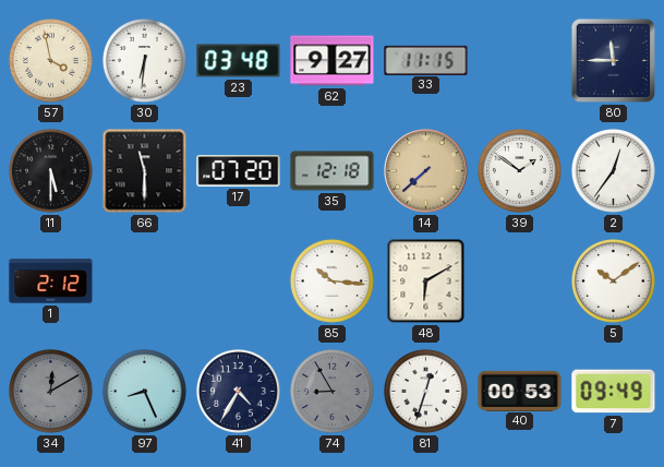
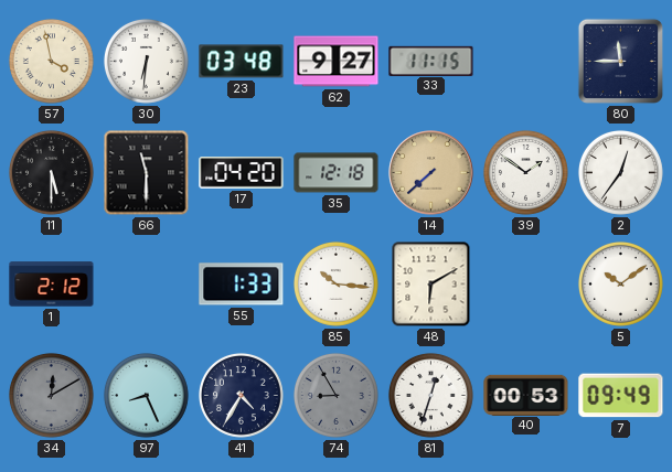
17: 07:20 -> 04:20
55: none -> 1:33
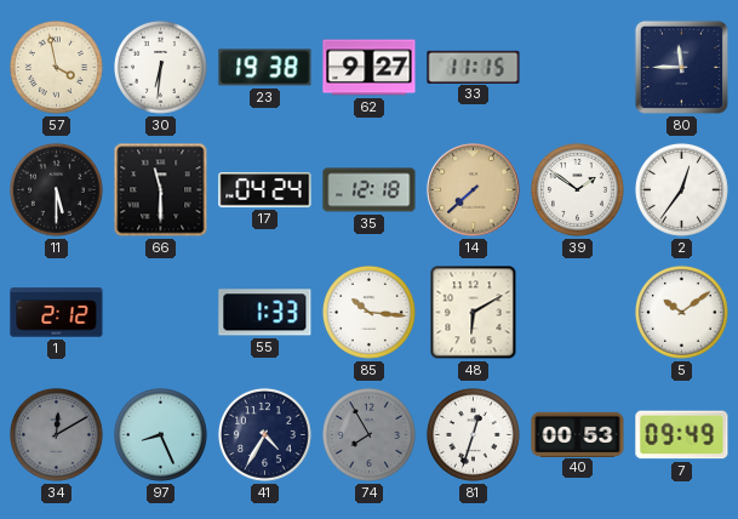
23: 03:48 -> 19:38
17: 04:20 -> 04:24
74: 8:55 -> 7:55
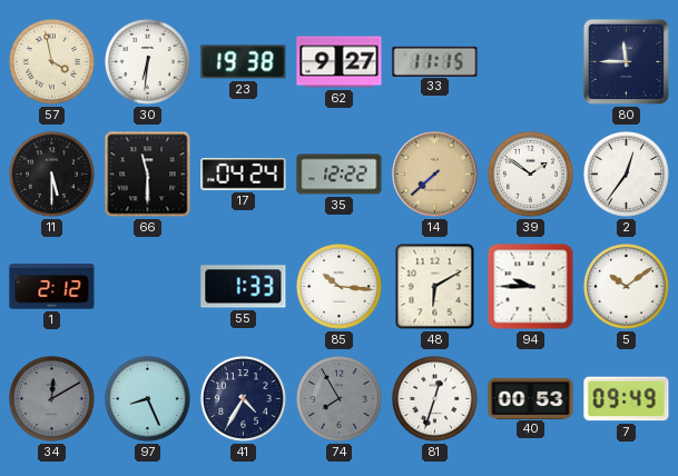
35: 12:18 -> 12:22
94: none -> 9:45
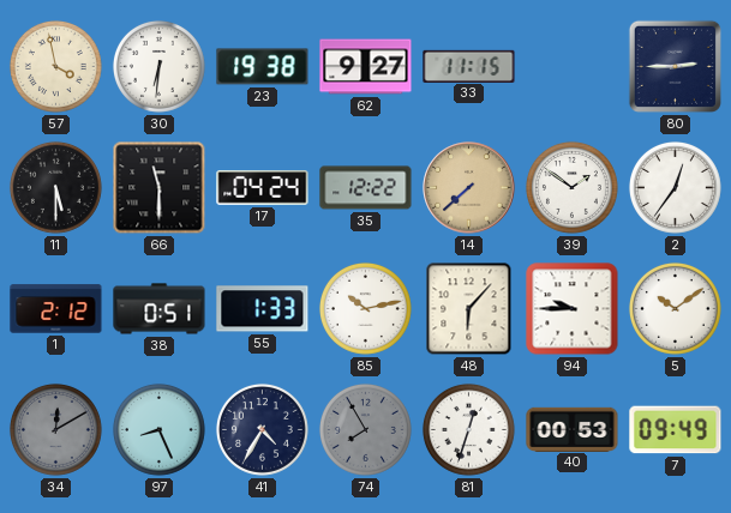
80: 11:45 -> 2:45
38: none -> 0:51
85: 10:16 -> 10:13
48: 6:10 -> 6:07
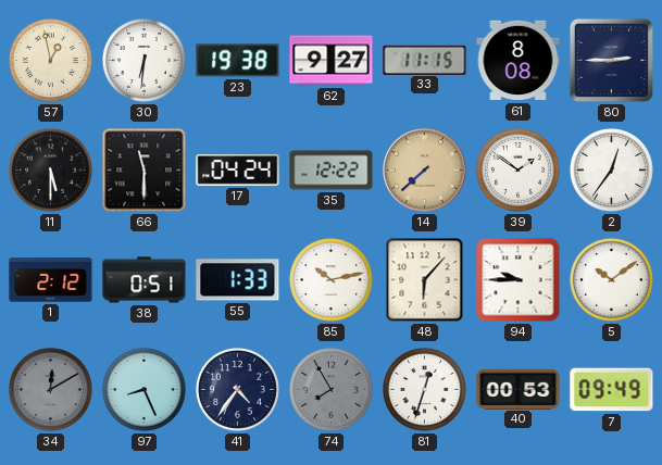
57: 3:58 -> 12:58
61: none -> 8:08
41: 4:35 -> 4:36
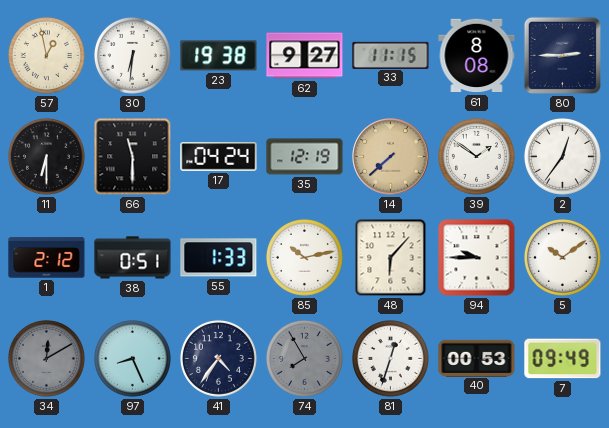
11: 5:30 -> 6:30
35: 12:22 -> 12:19
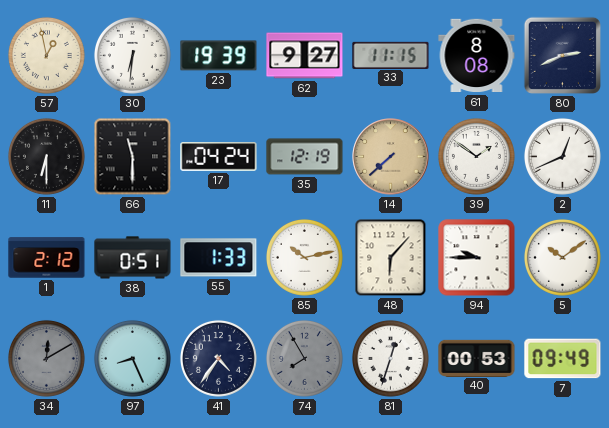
23: 19:38 -> 19:39
80: 2:45 -> 2:41
2: 12:36 -> 12:41
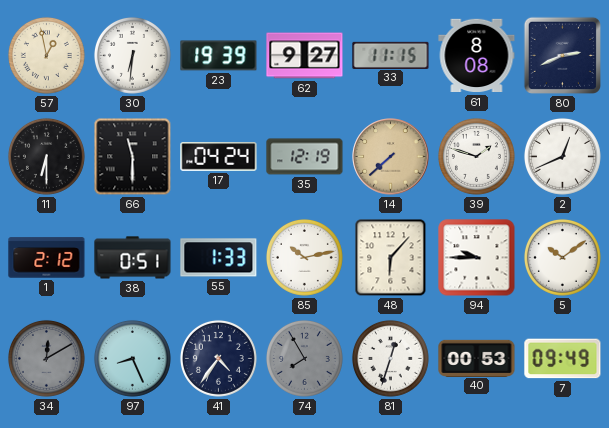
39: 1:51 -> 1:48
